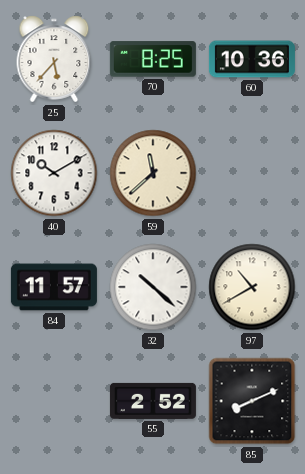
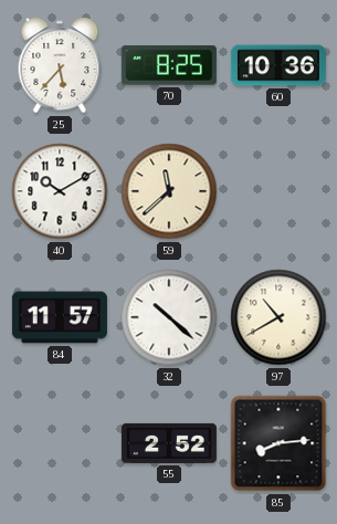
85: 8:11 -> 8:14
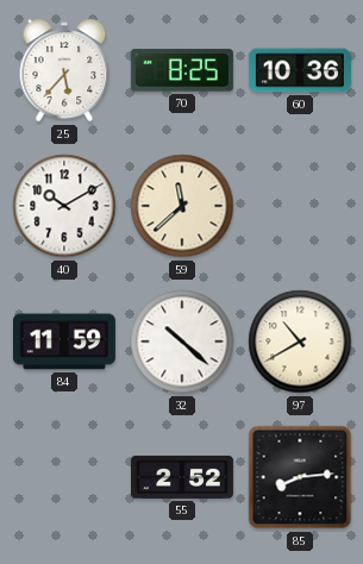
84: 11:57 -> 11:59
